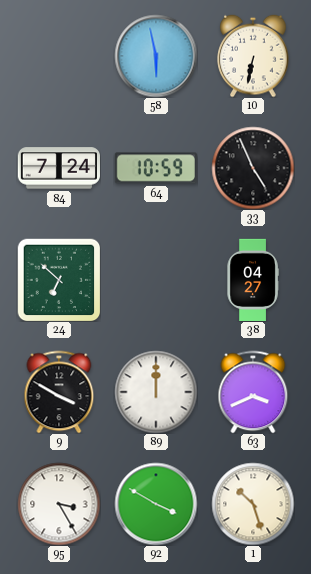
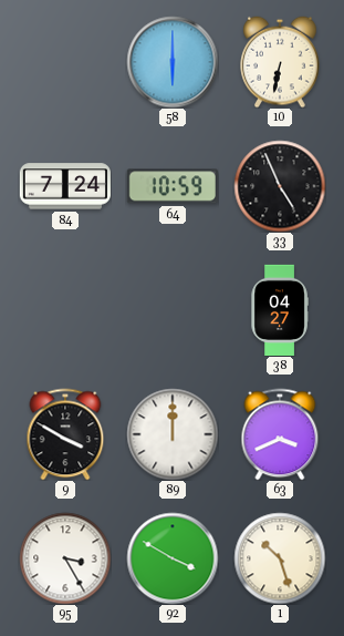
58: 5:58 -> 6:00
24: 6:52 -> none
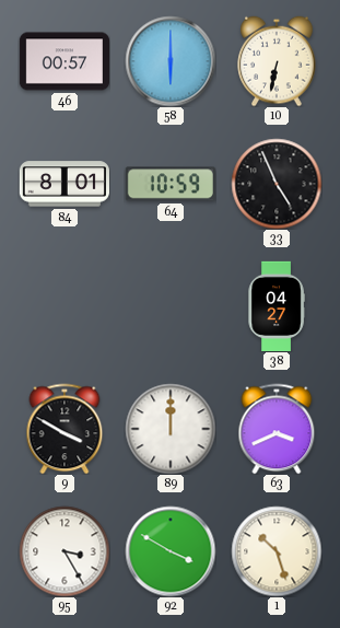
46: none -> 00:57
84: 7:24 -> 8:01
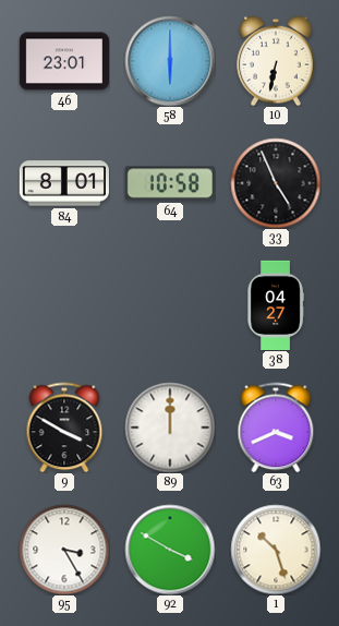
46: 00:57 -> 23:01
64: 10:59 -> 10:58
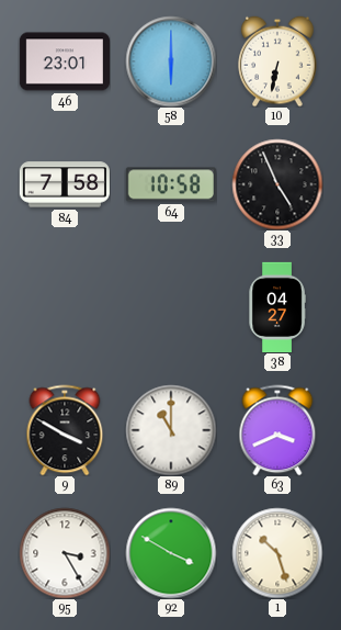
84: 8:01 -> 7:58
89: 12:00 -> 11:00
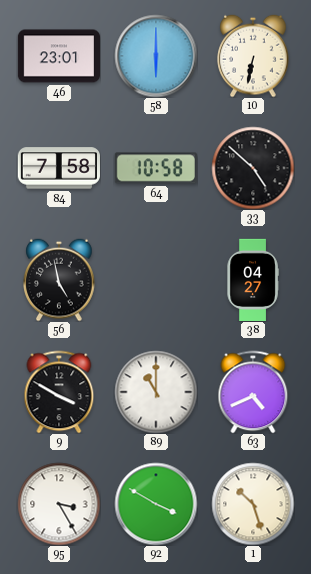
33: 4:56 -> 4:52
56: none -> 4:58
63: 3:41 -> 4:41
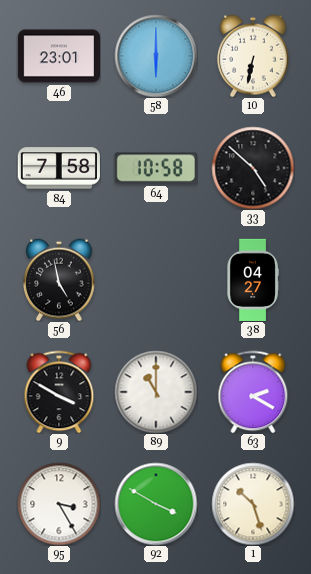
63: 4:41 -> 2:20
